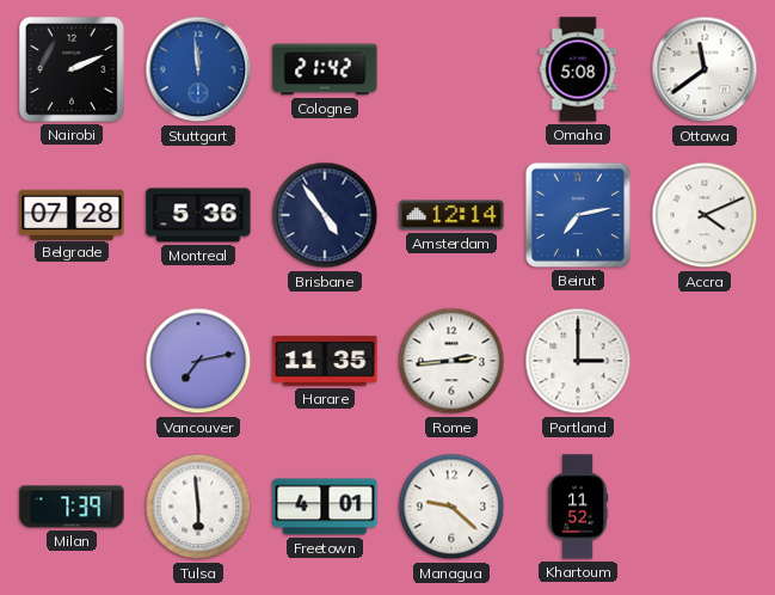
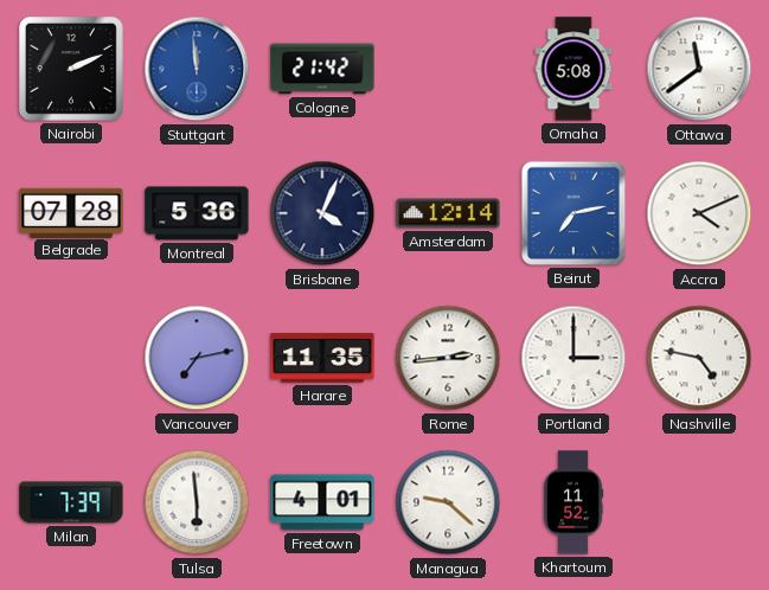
Brisbane: 4:54 -> 4:04
Nashville: none -> 4:47
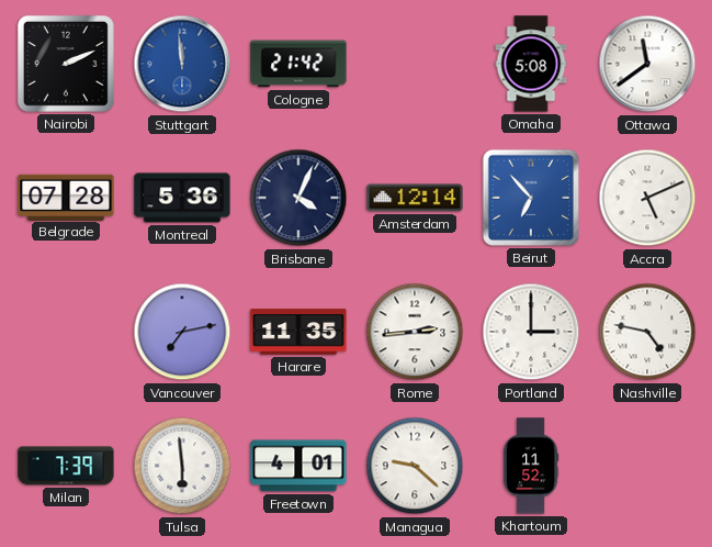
Beirut: 7:13 -> 6:53
Accra: 4:11 -> 5:11
